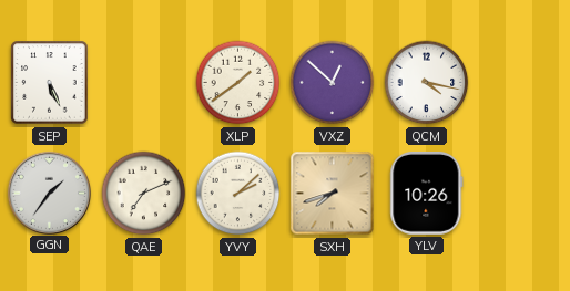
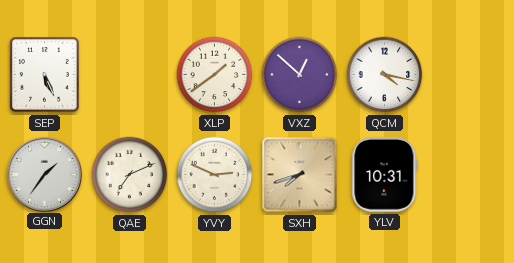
YVY: 2:08 -> 2:49
YLV: 10:26 -> 10:31
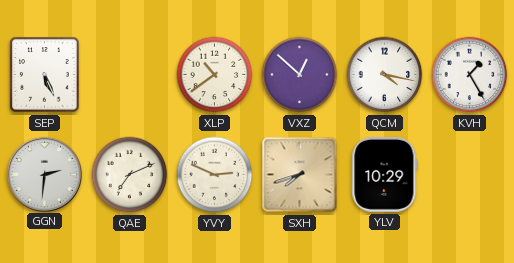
XLP: 1:39 -> 10:39
KVH: none -> 1:25
GGN: 1:36 -> 2:31
YLV: 10:31 -> 10:29
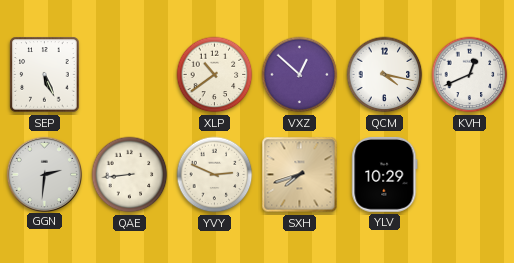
KVH: 1:25 -> 12:41
QAE: 7:11 -> 8:44
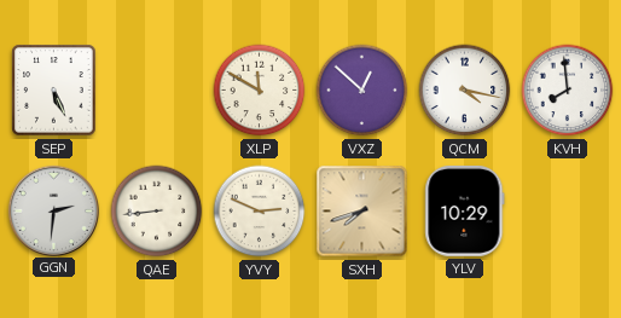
XLP: 10:39 -> 11:50
KVH: 12:41 -> 7:59
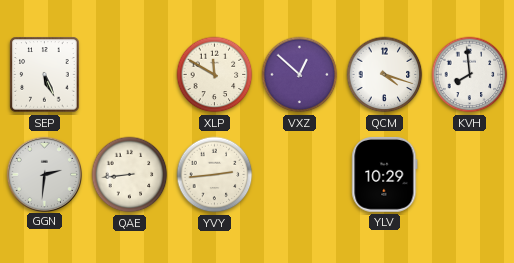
QCM: 4:17 -> 4:18
YVY: 2:49 -> 2:44
SXH: 7:42 -> none
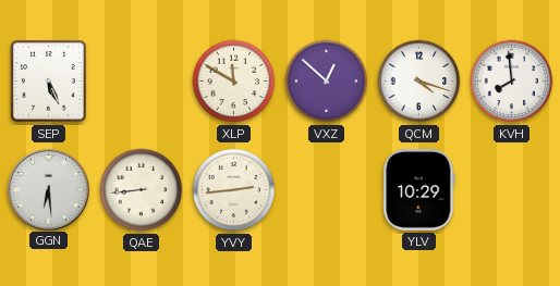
GGN: 2:31 -> 6:29
